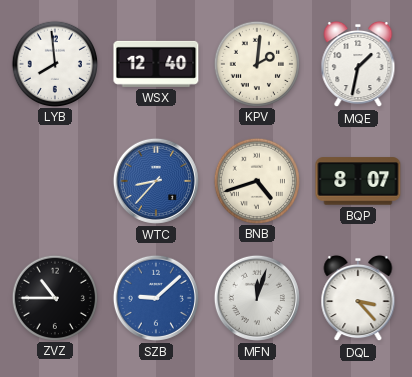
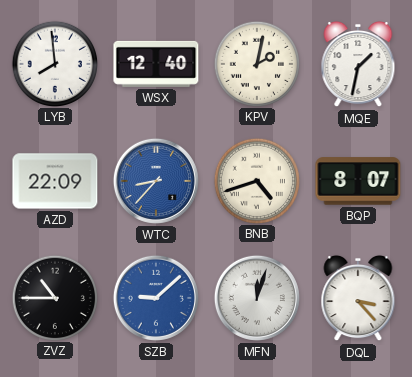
KPV: 2:01 -> 2:02
AZD: none -> 22:09
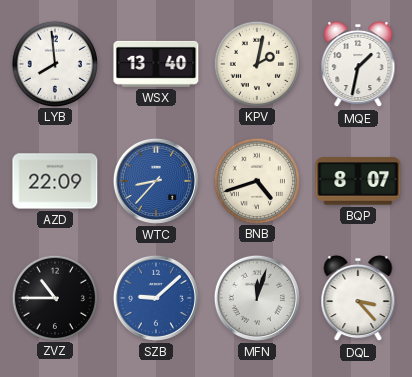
WSX: 12:40 -> 13:40
